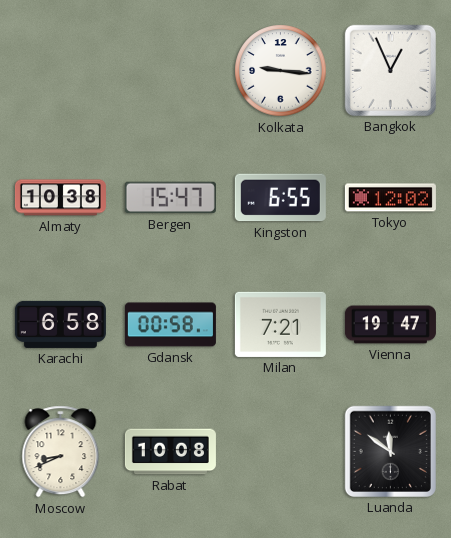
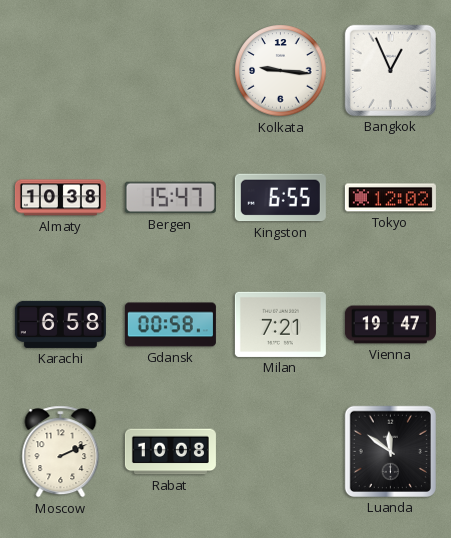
Moscow: 8:41 -> 2:11
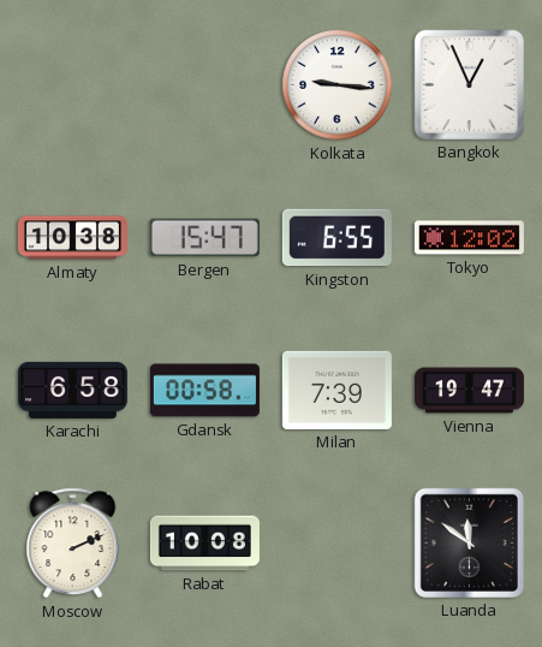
Milan: 7:21 -> 7:39
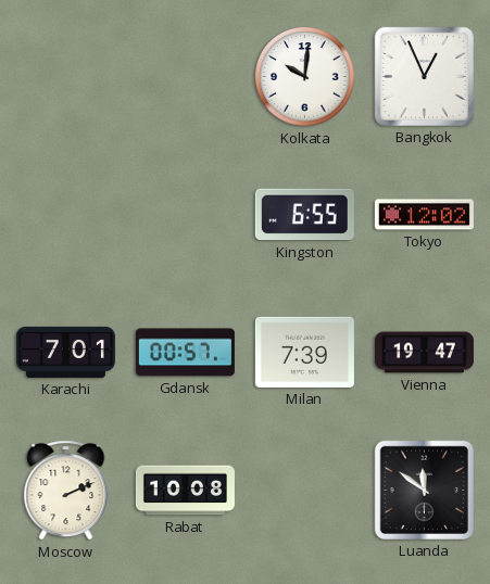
Kolkata: 9:16 -> 10:01
Almaty: 10:38 -> none
Bergen: 15:47 -> none
Karachi: 6:58 -> 7:01
Gdansk: 00:58 -> 00:57
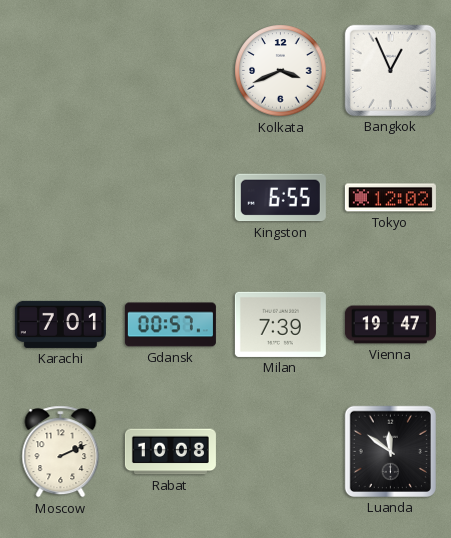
Kolkata: 10:01 -> 3:41
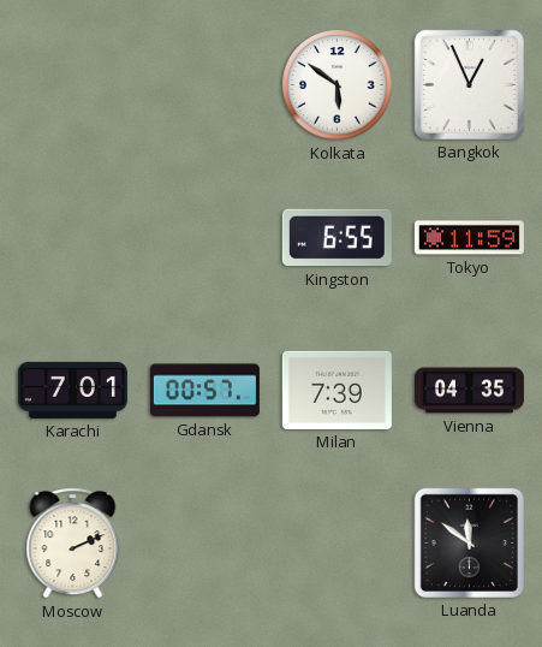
Kolkata: 3:41 -> 5:51
Tokyo: 12:02 -> 11:59
Vienna: 19:47 -> 04:35
Rabat: 10:08 -> none
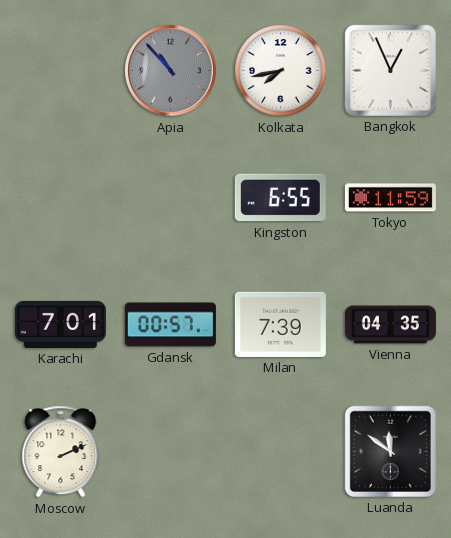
Apia: none -> 10:53
Kolkata: 5:51 -> 7:43
